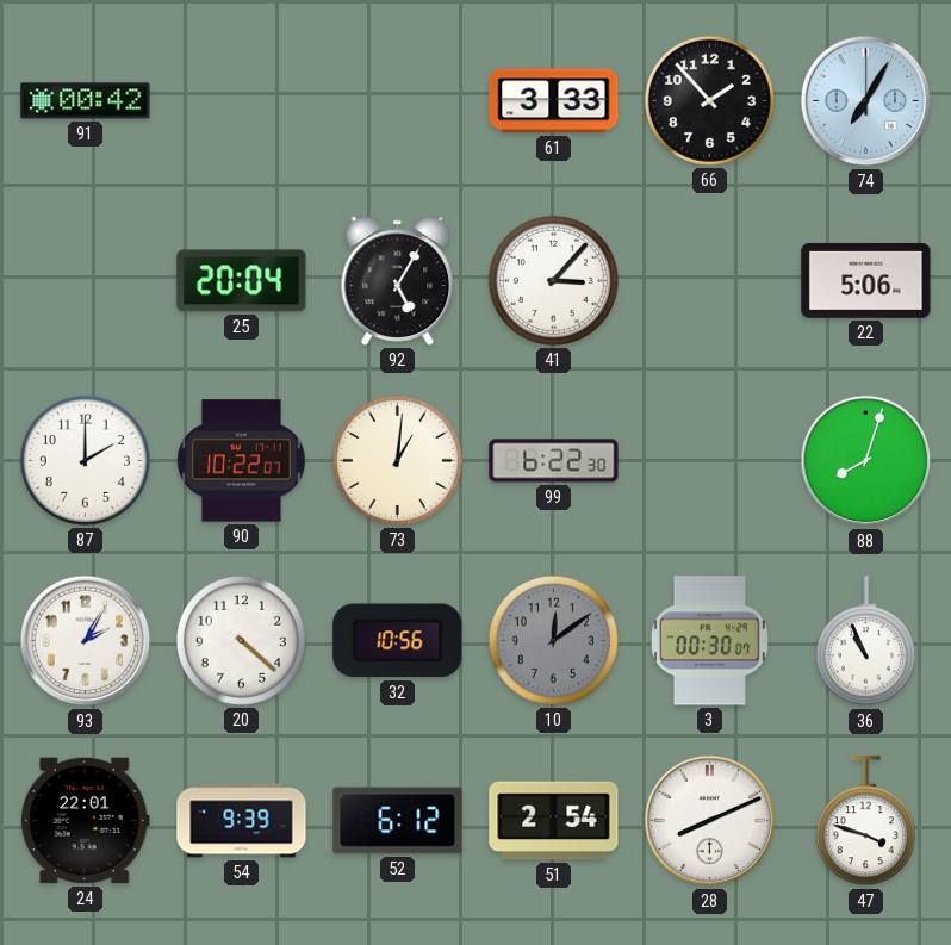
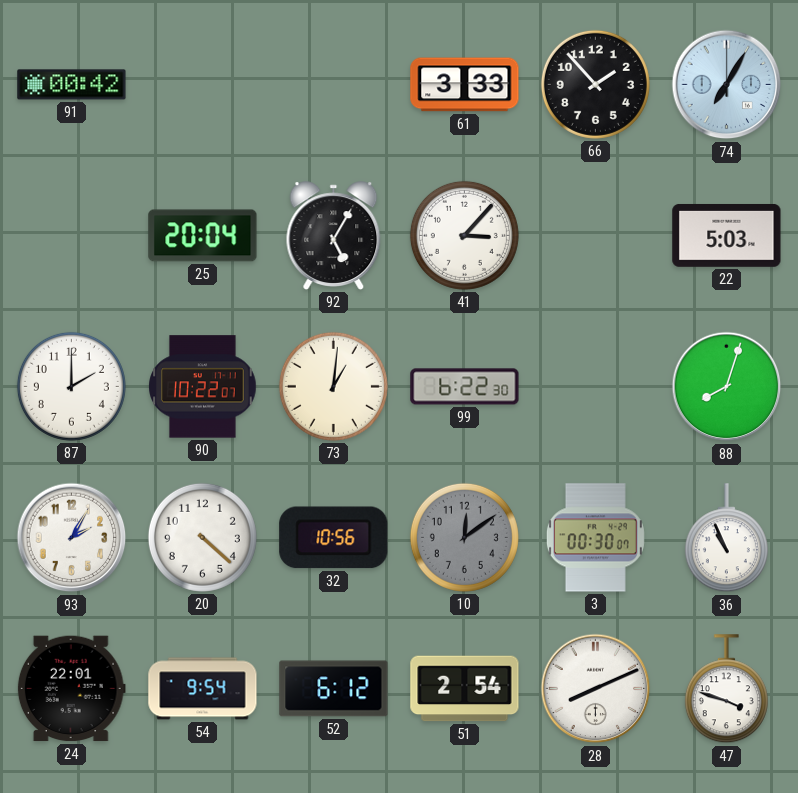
22: 5:06 -> 5:03
54: 9:39 -> 9:54
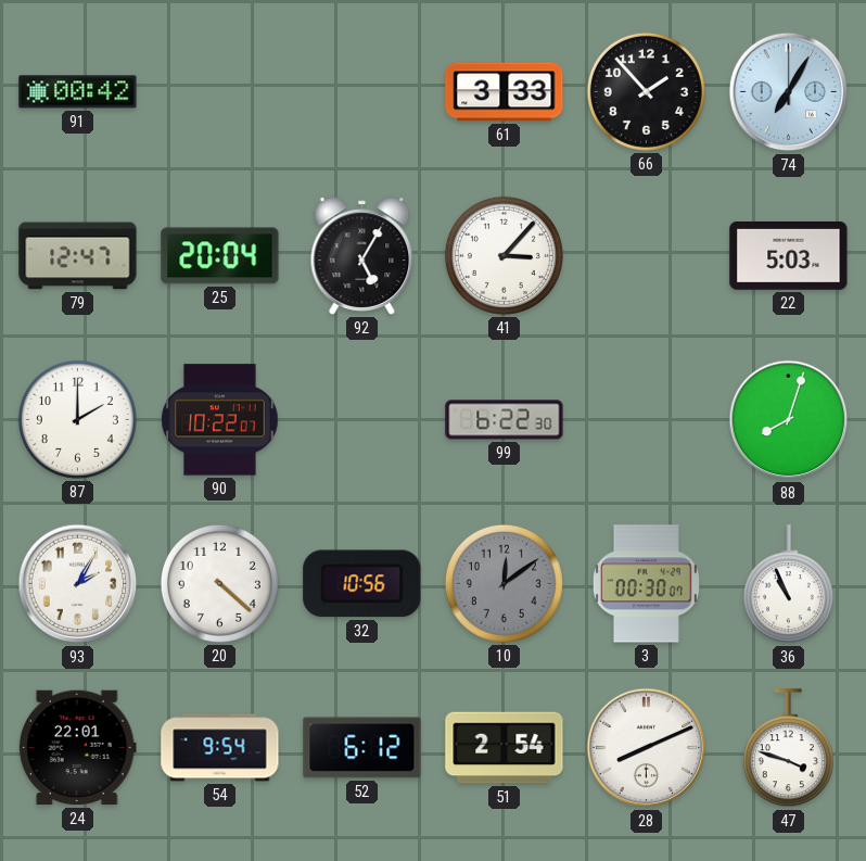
79: none -> 12:47
73: 1:01 -> none
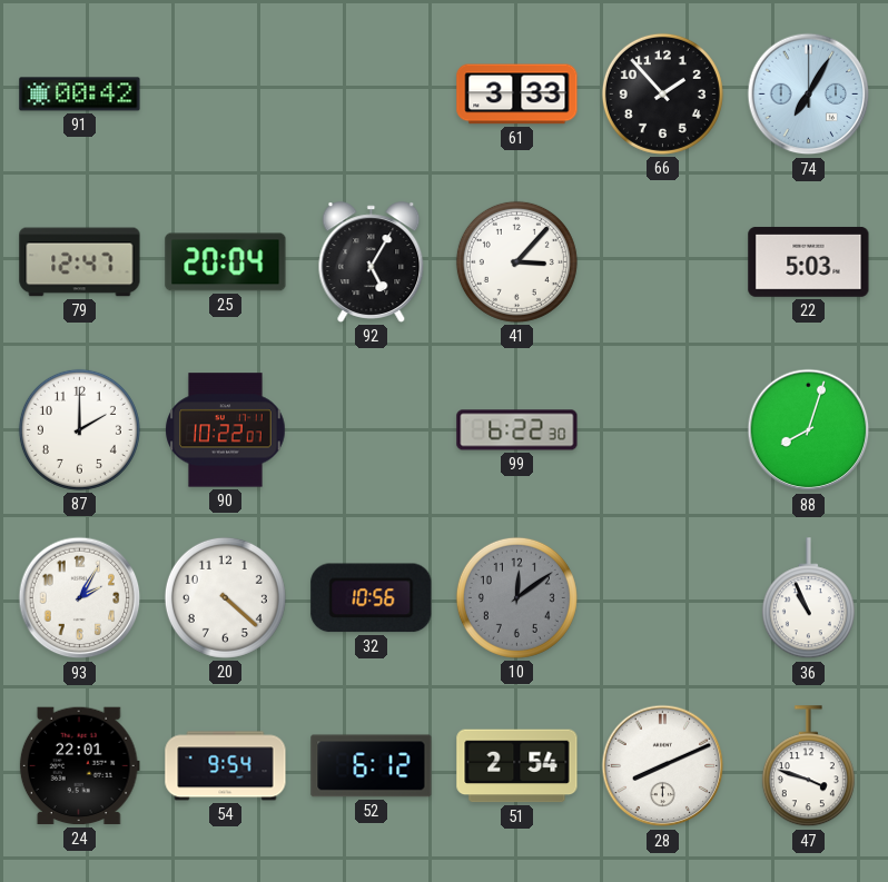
3: 00:30 -> none
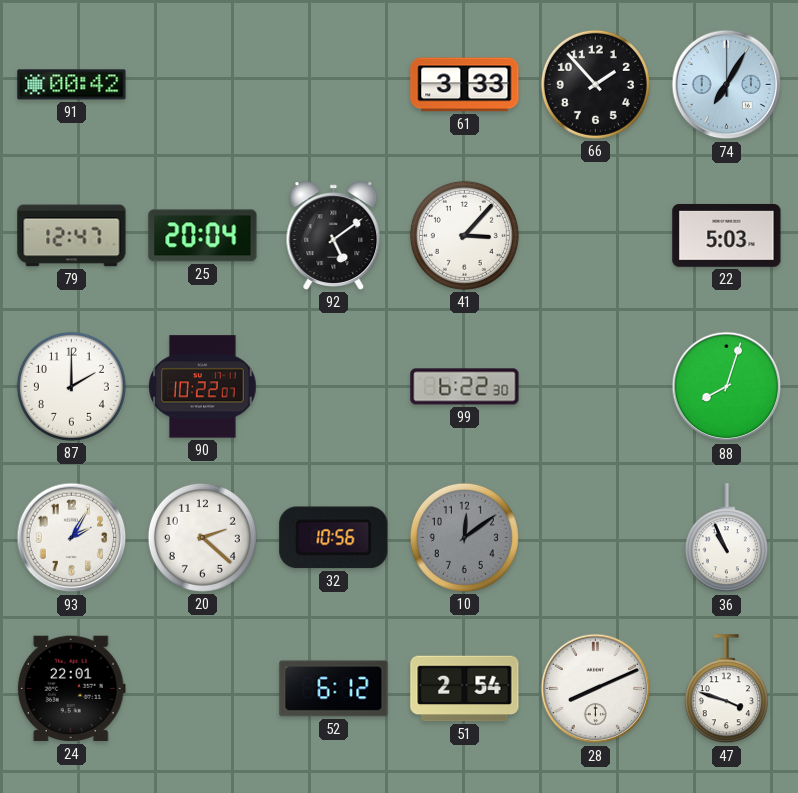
92: 5:05 -> 5:09
20: 4:22 -> 2:22
54: 9:54 -> none
